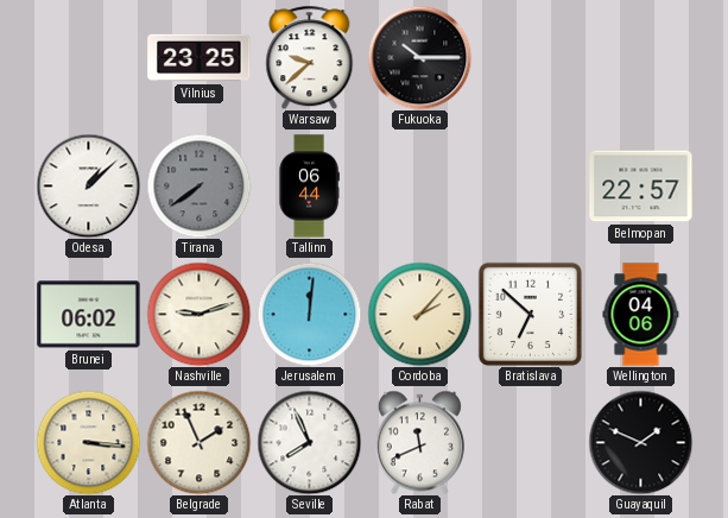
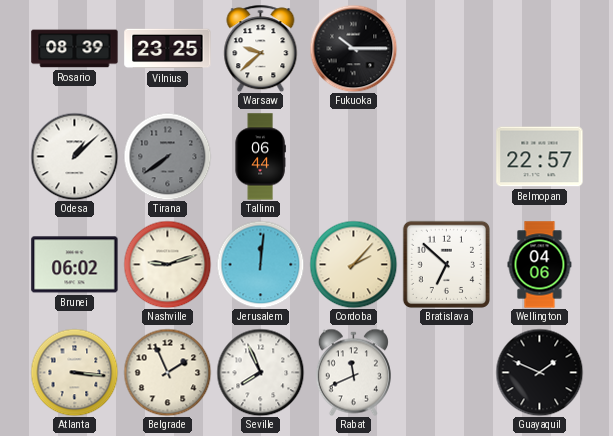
Rosario: none -> 08:39
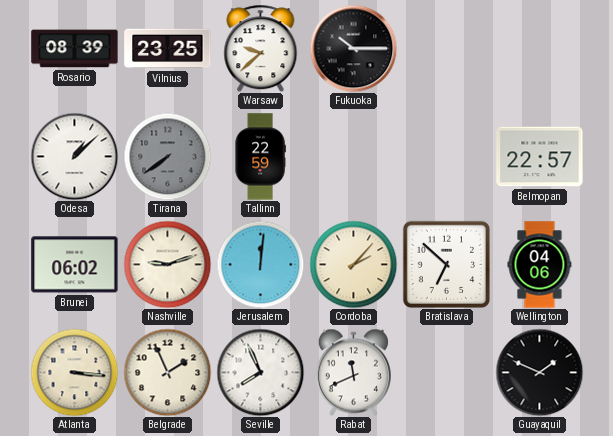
Tallinn: 06:44 -> 22:59
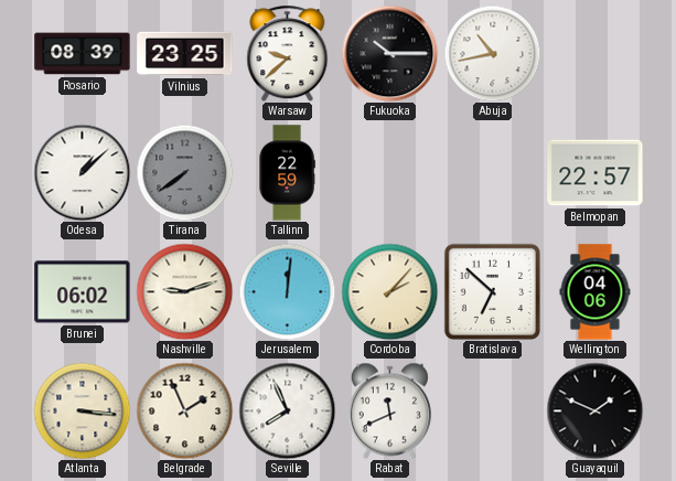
Abuja: none -> 10:43
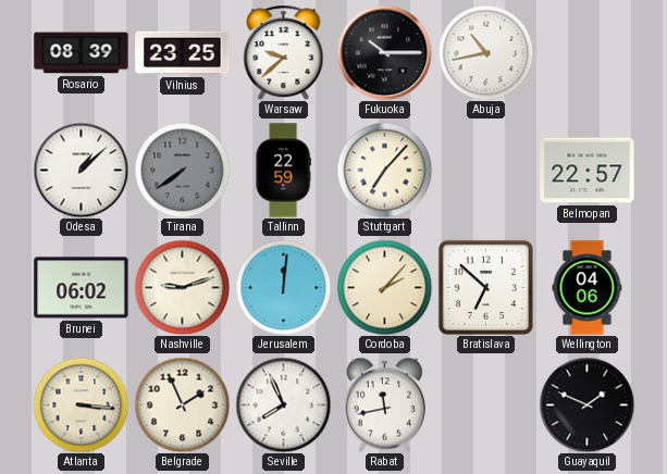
Stuttgart: none -> 7:07
Rabat: 11:41 -> 11:43
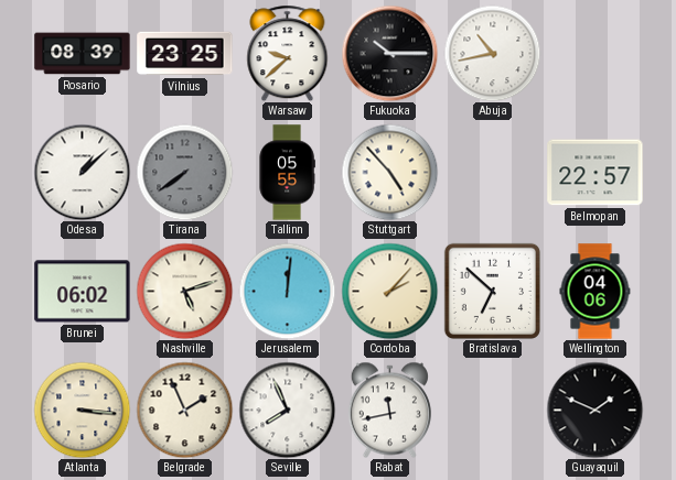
Tallinn: 22:59 -> 05:55
Stuttgart: 7:07 -> 4:53
Nashville: 9:12 -> 5:12
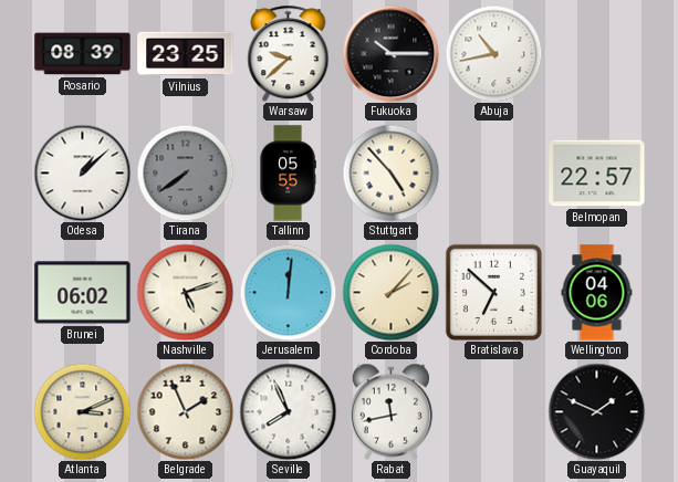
Atlanta: 3:16 -> 3:11
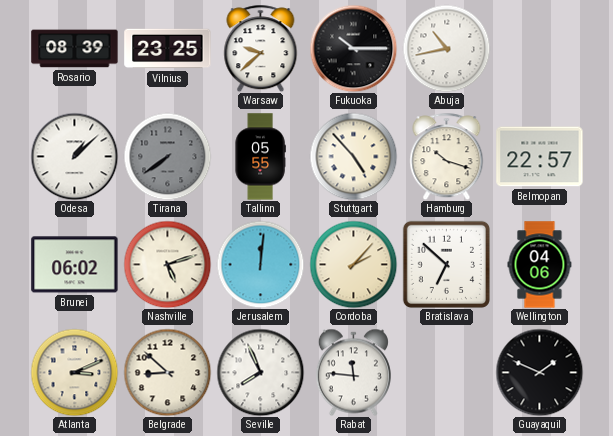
Hamburg: none -> 10:18
Belgrade: 1:56 -> 8:52
Rabat: 11:43 -> 11:46
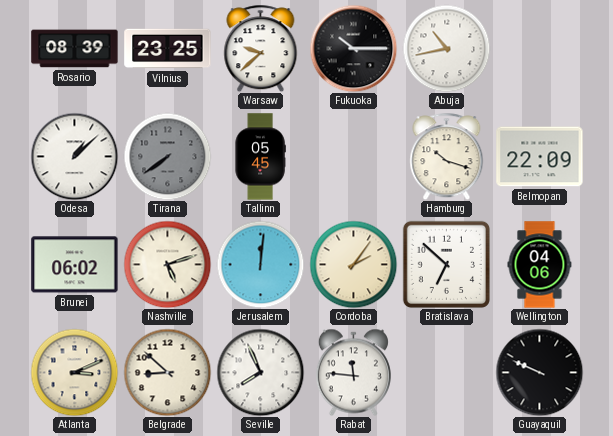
Tallinn: 05:55 -> 05:45
Stuttgart: 4:53 -> none
Belmopan: 22:57 -> 22:09
Cordoba: 2:07 -> 2:06
Guayaquil: 1:49 -> 9:49
